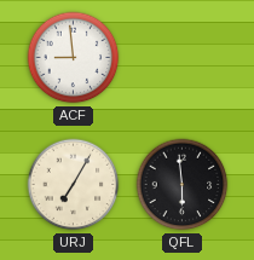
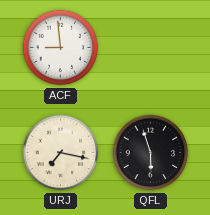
URJ: 7:05 -> 7:17
QFL: 5:59 -> 5:57
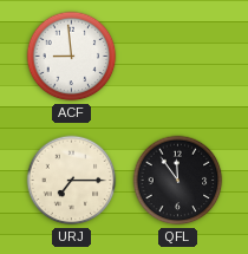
URJ: 7:17 -> 7:15
QFL: 5:57 -> 11:54
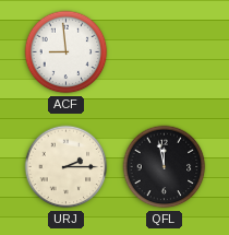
URJ: 7:15 -> 2:15
QFL: 11:54 -> 11:58
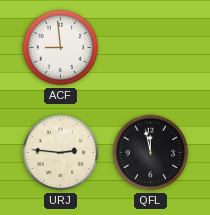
URJ: 2:15 -> 2:46
